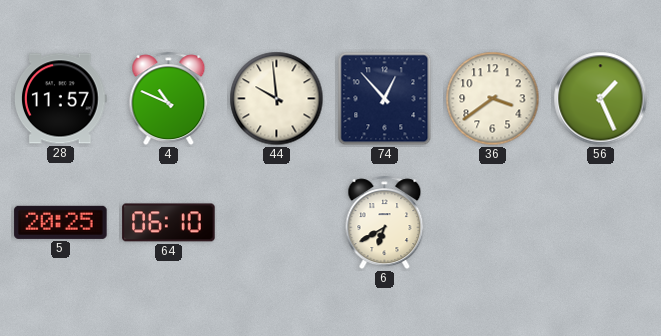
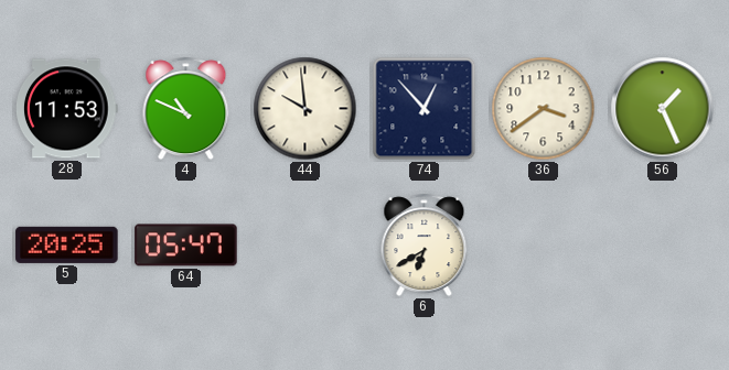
28: 11:57 -> 11:53
64: 06:10 -> 05:47
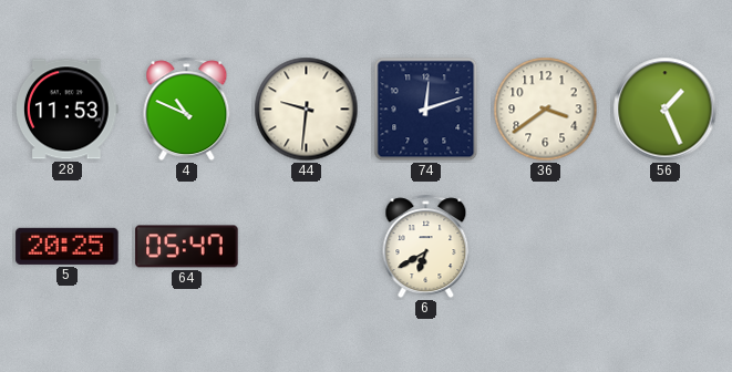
44: 9:59 -> 9:31
74: 12:53 -> 12:12
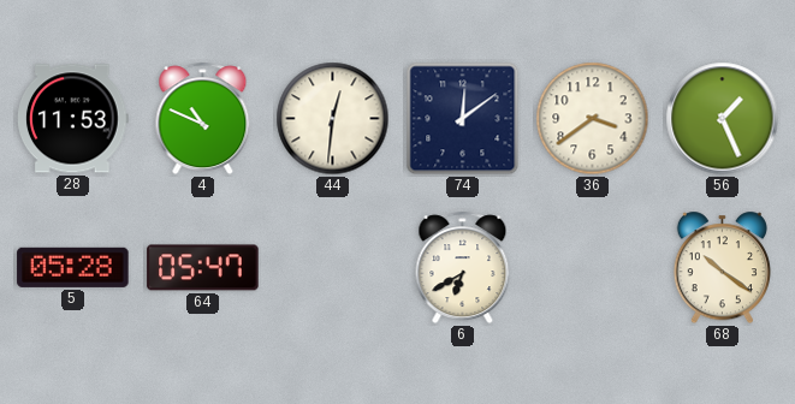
44: 9:31 -> 12:31
74: 12:12 -> 12:09
5: 20:25 -> 05:28
68: none -> 10:21
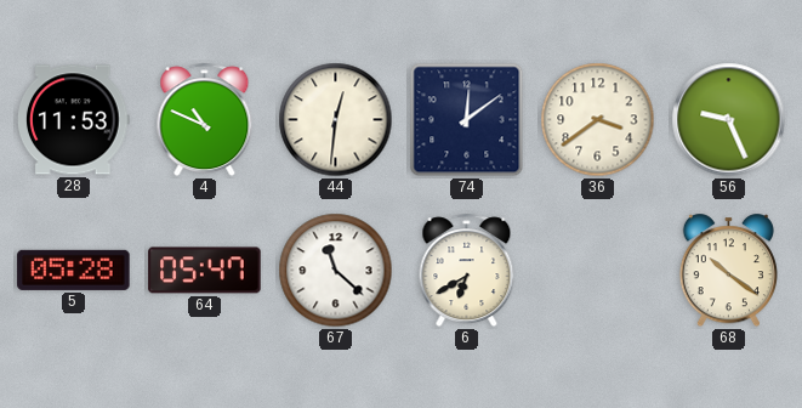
56: 1:26 -> 9:26
67: none -> 11:22
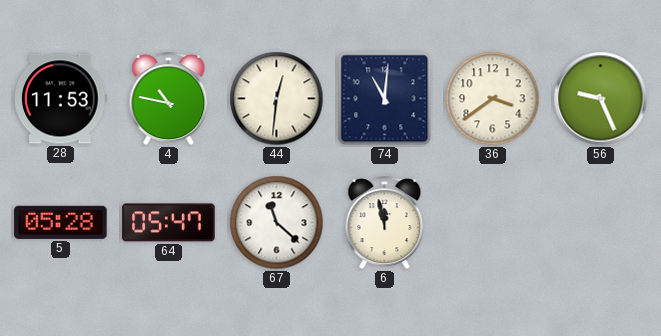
4: 10:49 -> 10:47
74: 12:09 -> 11:01
6: 6:40 -> 11:58
68: 10:21 -> none
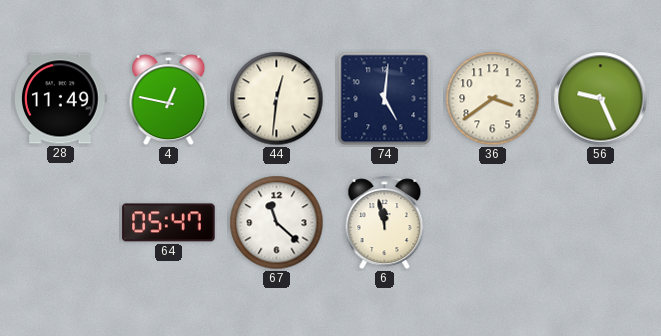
28: 11:53 -> 11:49
4: 10:47 -> 12:47
74: 11:01 -> 5:01
5: 05:28 -> none
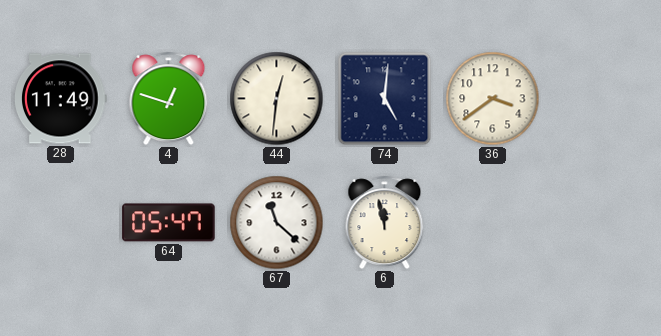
4: 12:47 -> 12:48
56: 9:26 -> none
